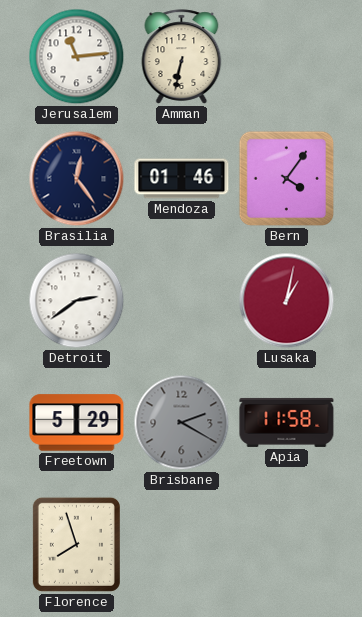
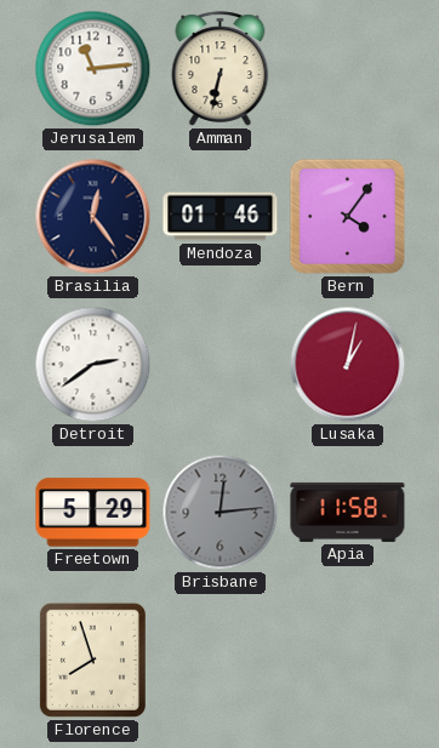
Brisbane: 2:20 -> 12:14
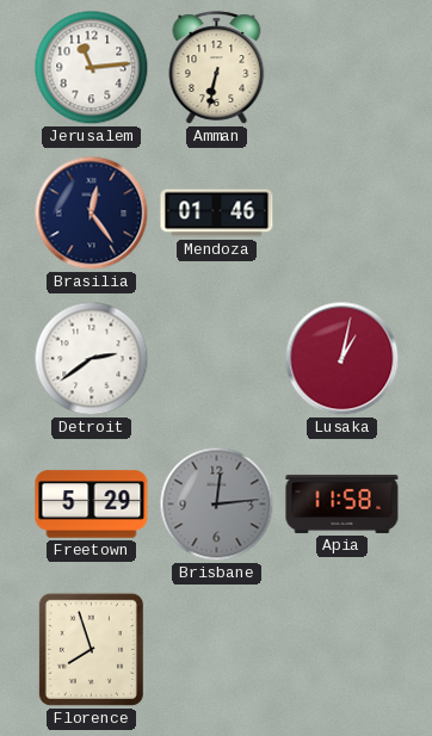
Bern: 4:06 -> none
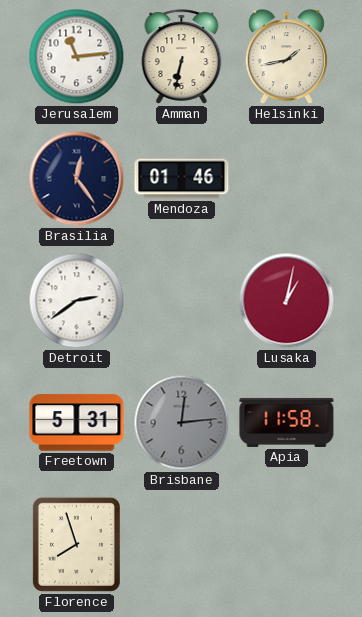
Helsinki: none -> 1:43
Freetown: 5:29 -> 5:31
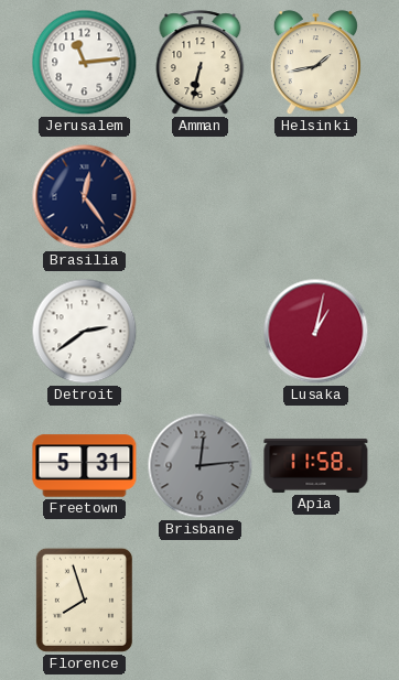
Mendoza: 01:46 -> none
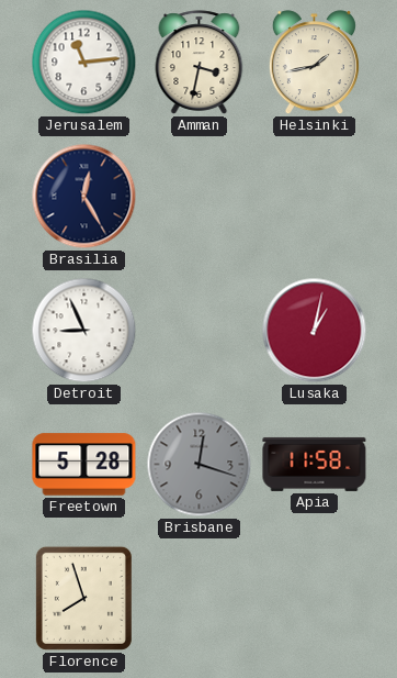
Amman: 6:32 -> 3:32
Brasilia: 12:24 -> 12:25
Detroit: 2:39 -> 8:56
Freetown: 5:31 -> 5:28
Brisbane: 12:14 -> 12:18
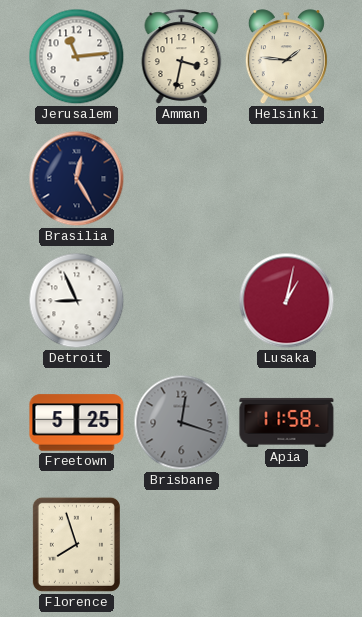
Helsinki: 1:43 -> 1:46
Freetown: 5:28 -> 5:25
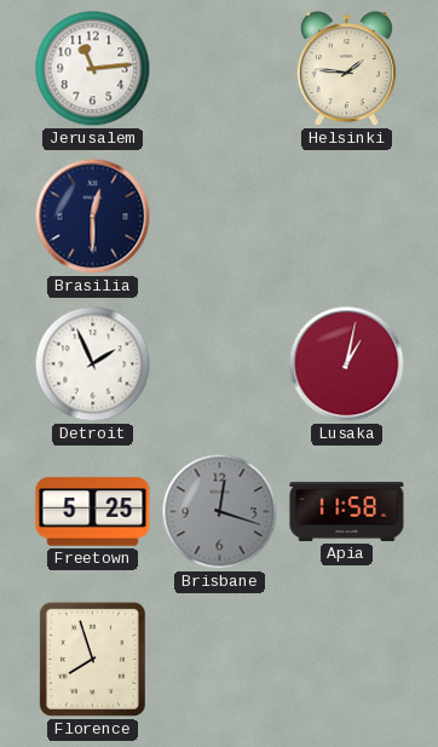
Amman: 3:32 -> none
Brasilia: 12:25 -> 12:30
Detroit: 8:56 -> 1:56
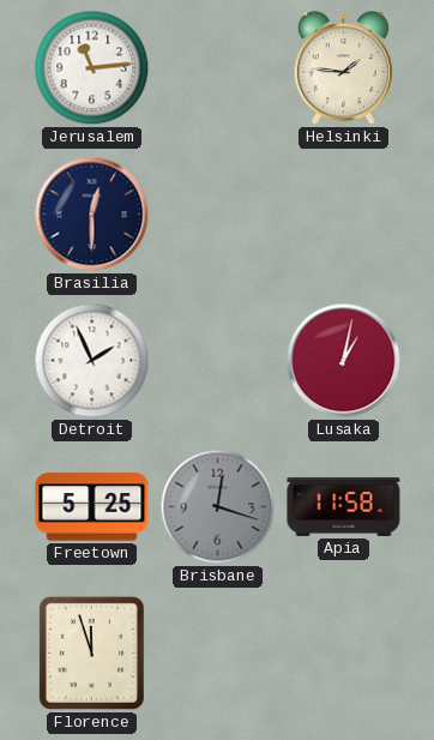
Florence: 7:57 -> 11:57
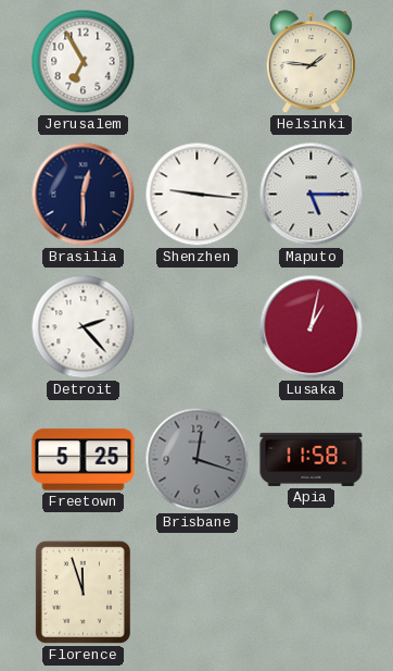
Jerusalem: 11:14 -> 6:55
Shenzhen: none -> 9:16
Maputo: none -> 5:15
Detroit: 1:56 -> 2:23
